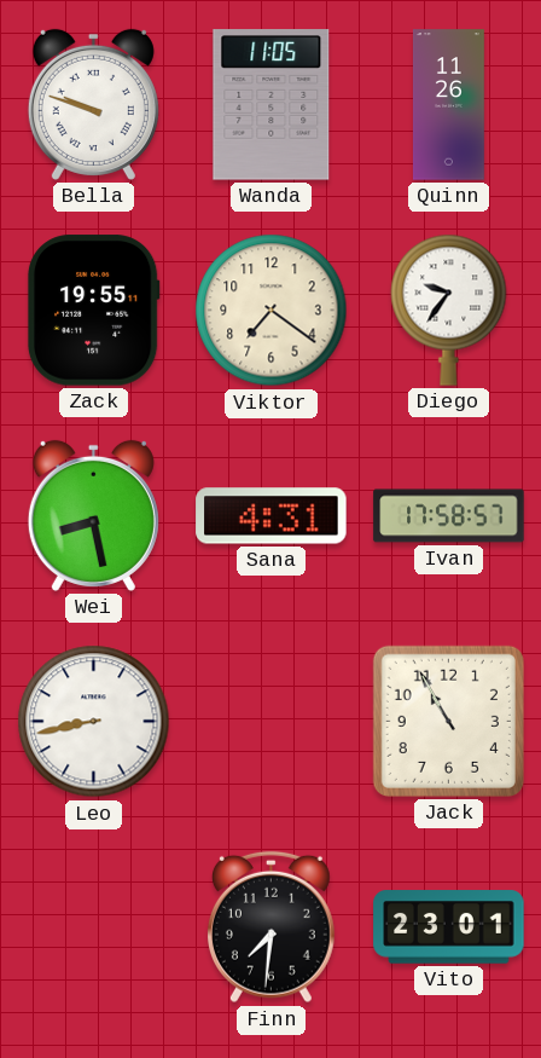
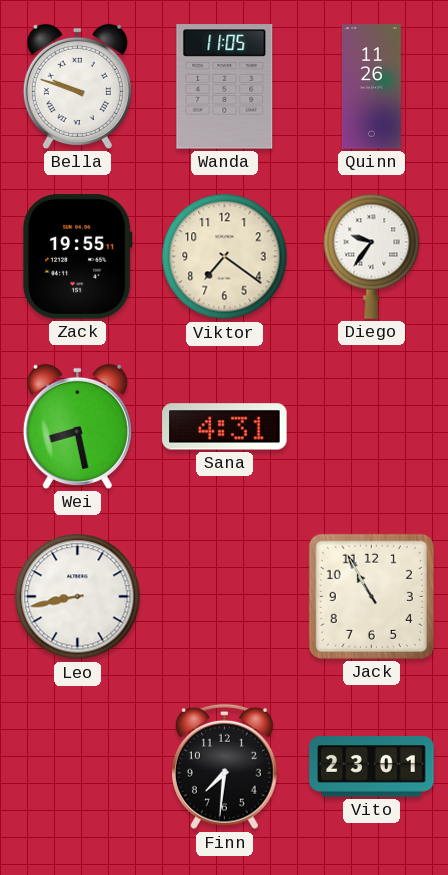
Ivan: 17:58 -> none
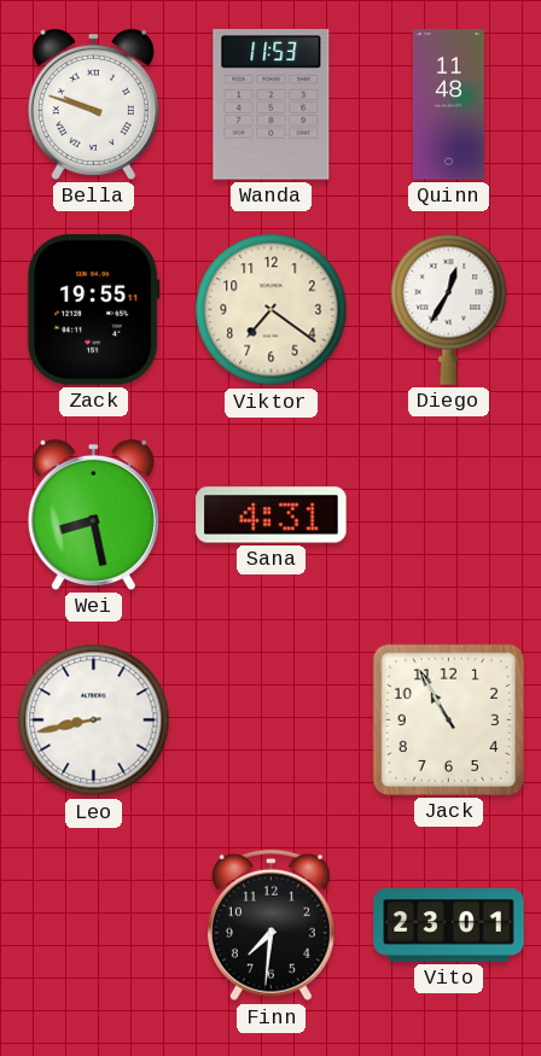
Wanda: 11:05 -> 11:53
Quinn: 11:26 -> 11:48
Diego: 9:36 -> 12:35
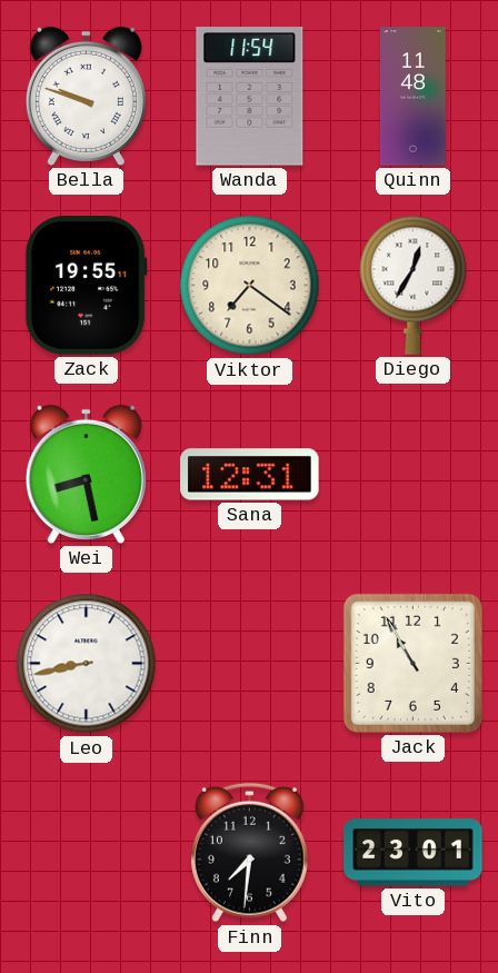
Wanda: 11:53 -> 11:54
Sana: 4:31 -> 12:31
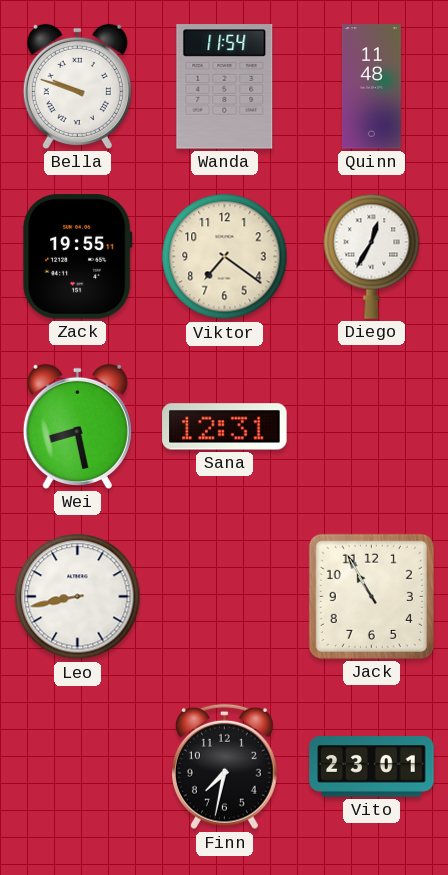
Finn: 7:31 -> 7:32
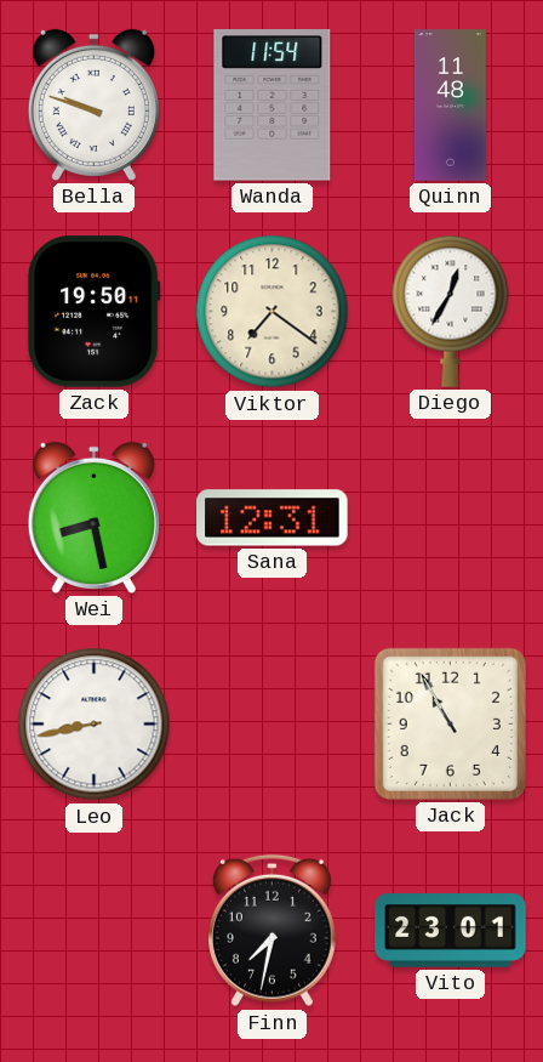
Zack: 19:55 -> 19:50
